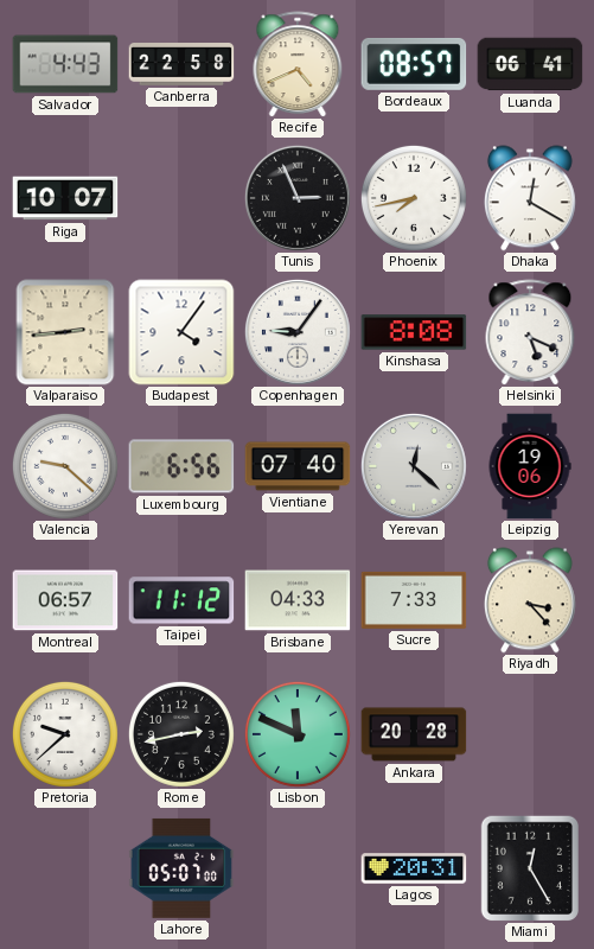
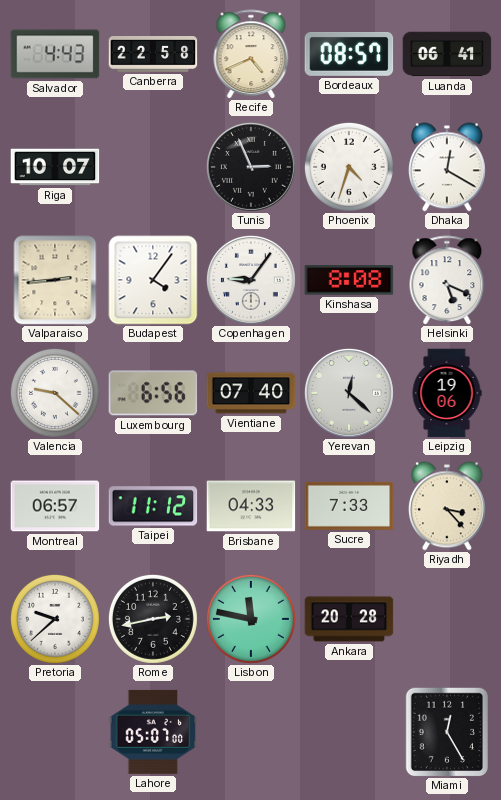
Phoenix: 7:43 -> 4:33
Lisbon: 11:49 -> 11:47
Lagos: 20:31 -> none
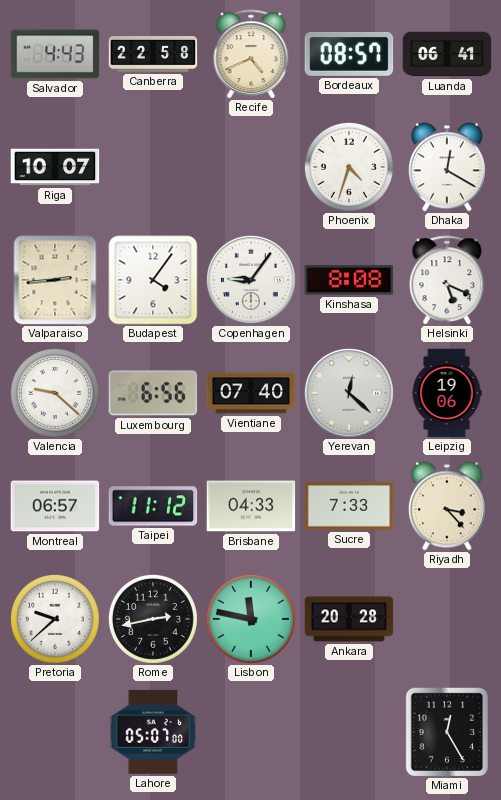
Tunis: 2:56 -> none
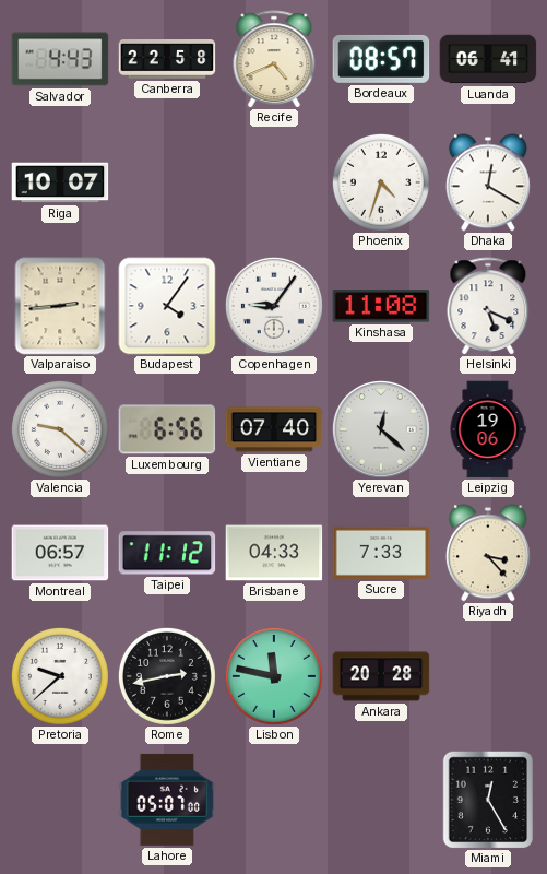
Kinshasa: 8:08 -> 11:08
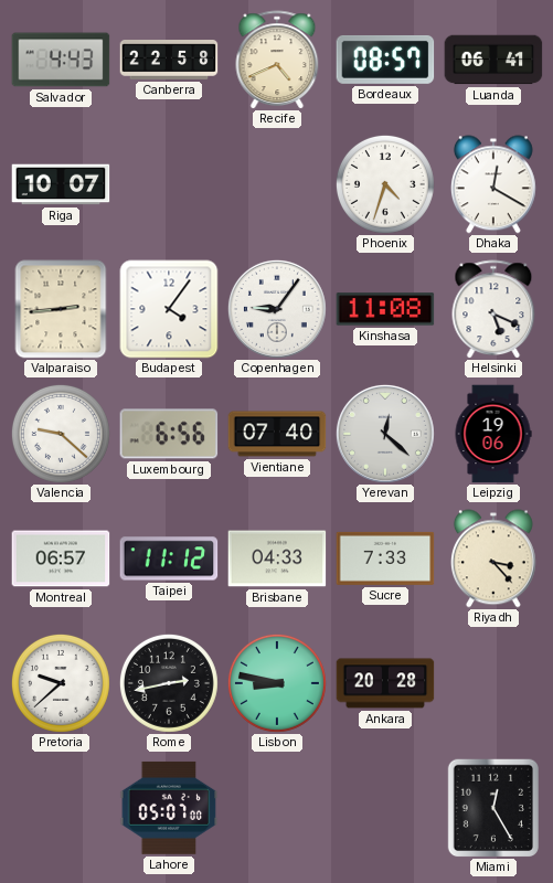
Lisbon: 11:47 -> 8:47
